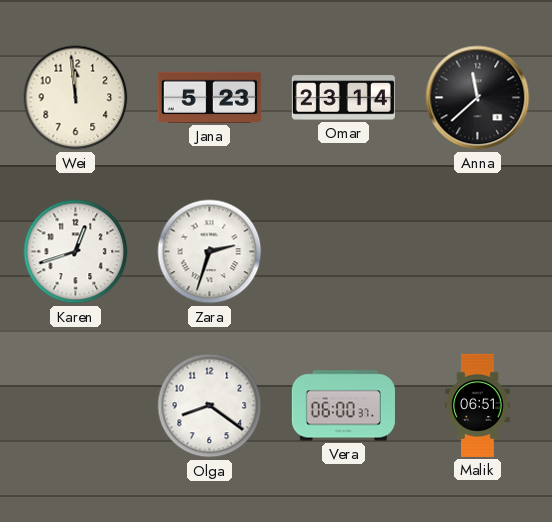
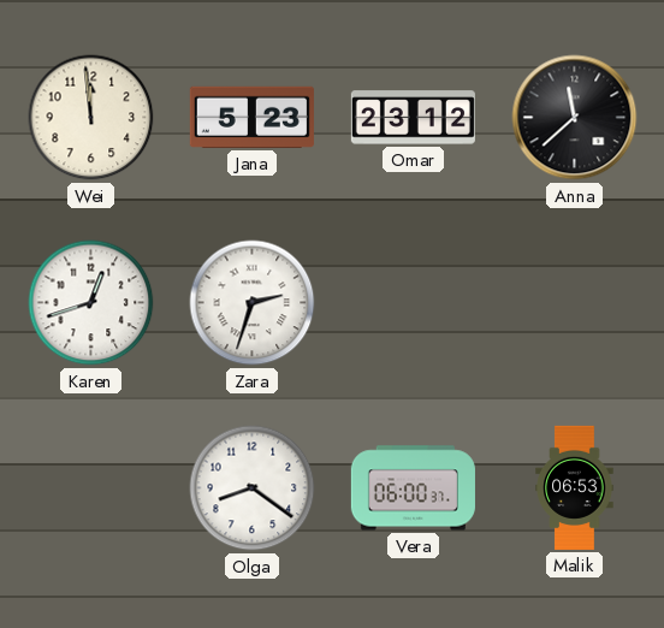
Omar: 23:14 -> 23:12
Malik: 06:51 -> 06:53
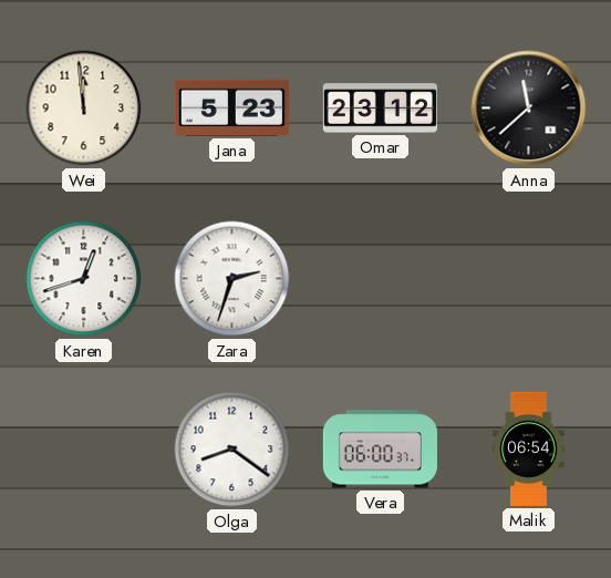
Malik: 06:53 -> 06:54
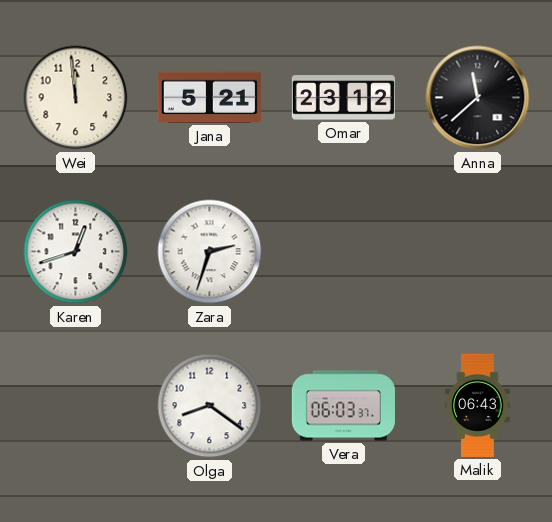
Jana: 5:23 -> 5:21
Vera: 06:00 -> 06:03
Malik: 06:54 -> 06:43
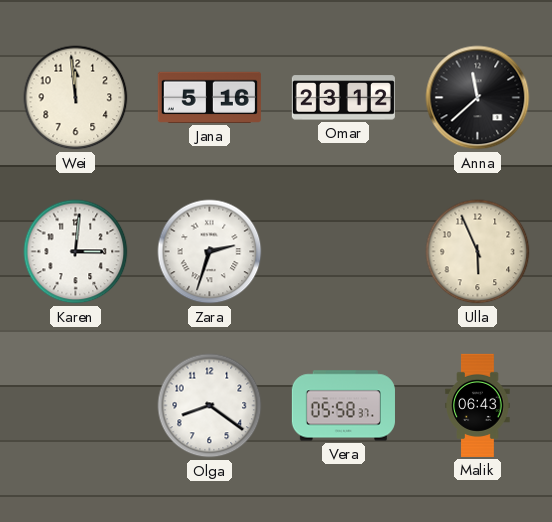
Jana: 5:21 -> 5:16
Karen: 12:42 -> 3:01
Ulla: none -> 5:56
Vera: 06:03 -> 05:58
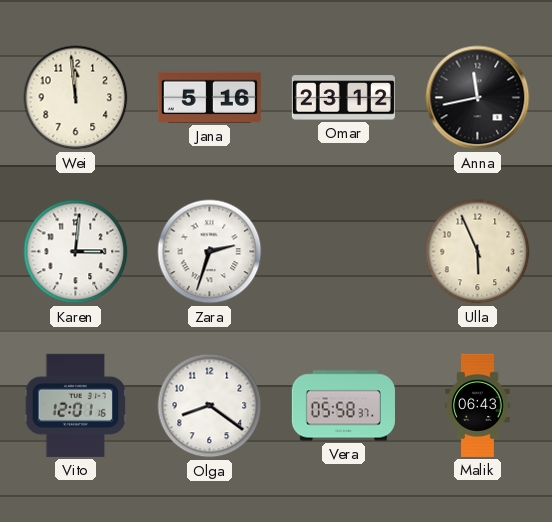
Anna: 11:38 -> 11:43
Vito: none -> 12:01
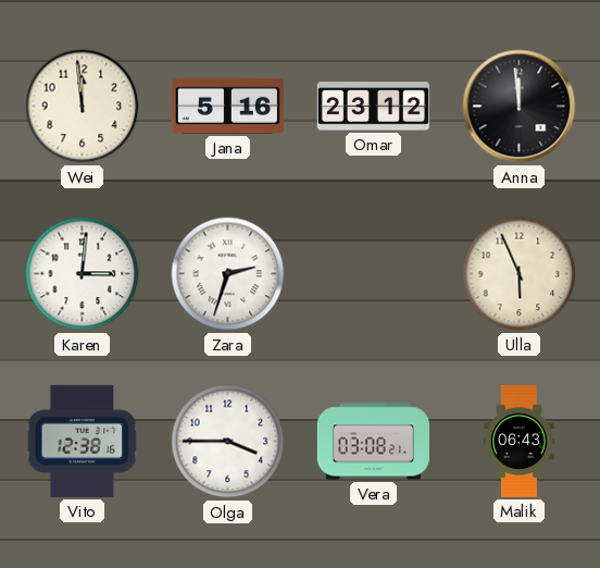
Anna: 11:43 -> 11:59
Vito: 12:01 -> 12:38
Olga: 8:21 -> 3:45
Vera: 05:58 -> 03:08
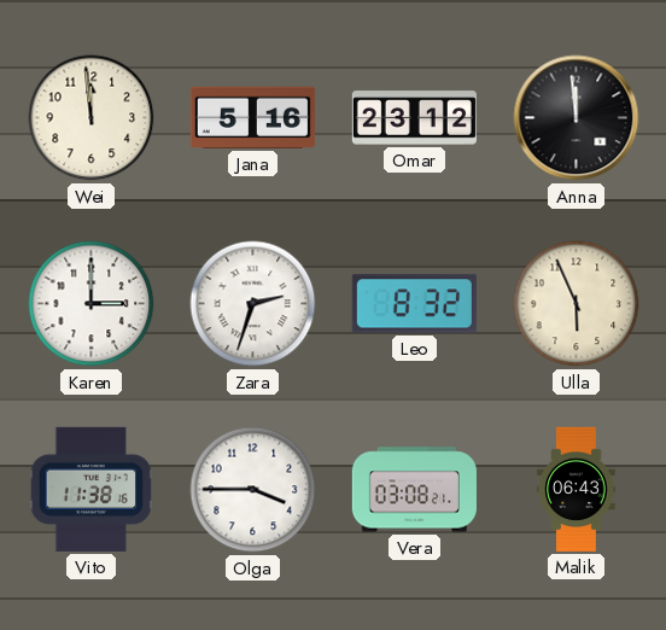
Karen: 3:01 -> 3:00
Leo: none -> 8:32
Vito: 12:38 -> 11:38
